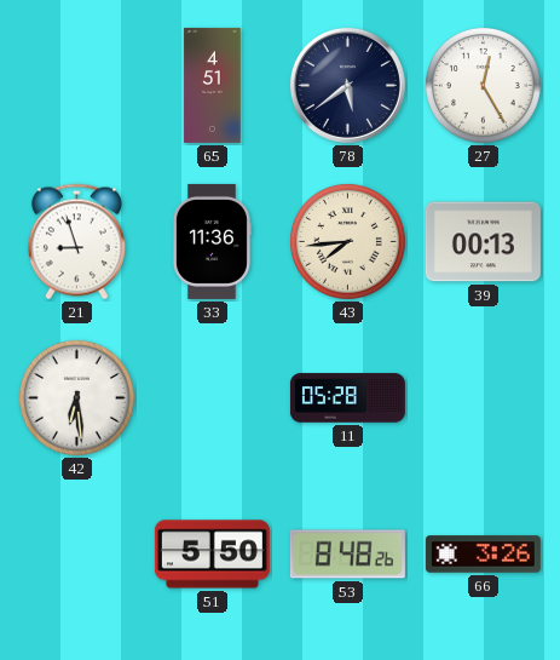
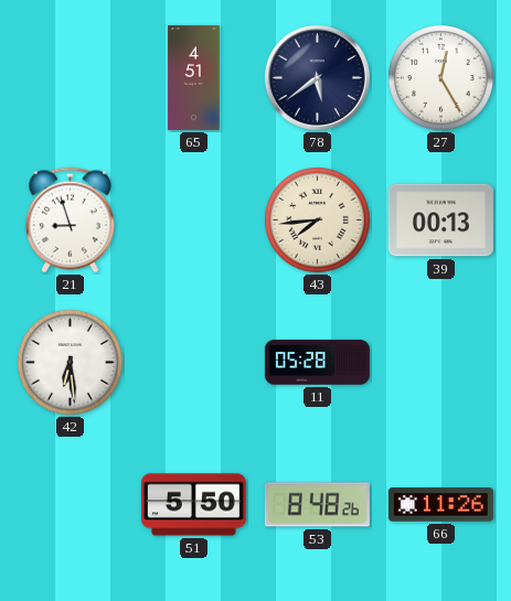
33: 11:36 -> none
66: 3:26 -> 11:26
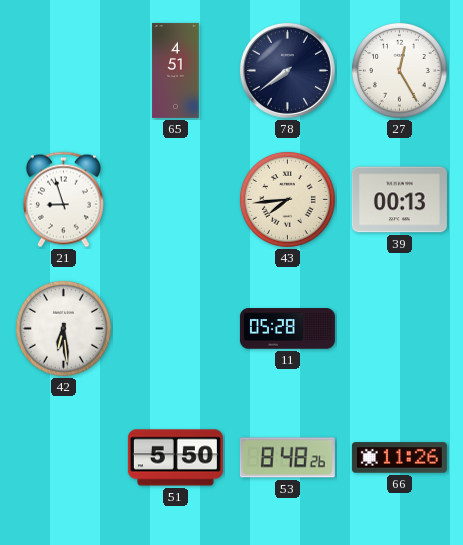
78: 5:39 -> 7:39
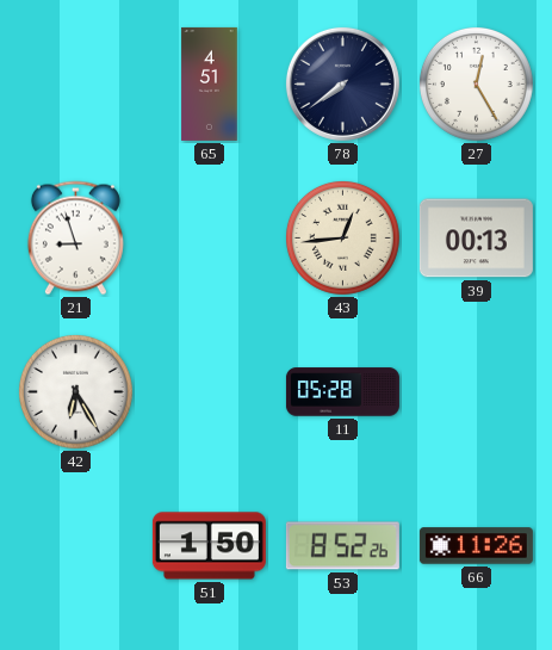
43: 7:44 -> 12:44
42: 6:29 -> 6:25
51: 5:50 -> 1:50
53: 8:48 -> 8:52
